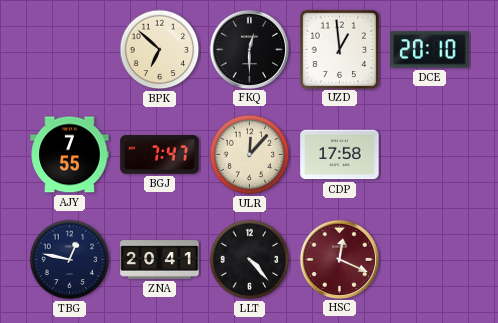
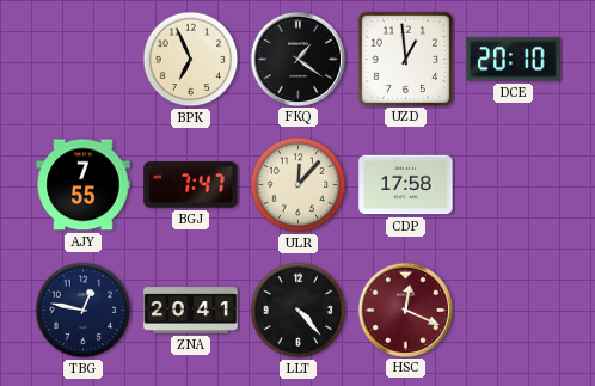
BPK: 6:52 -> 6:56
FKQ: 12:30 -> 1:21
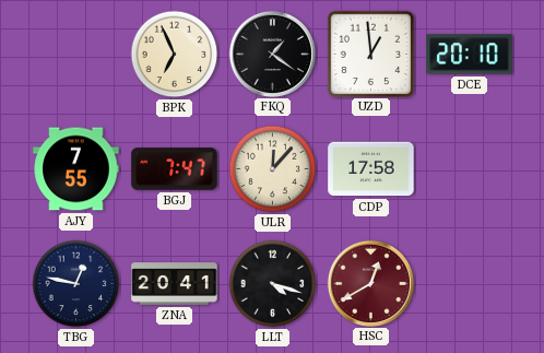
LLT: 4:23 -> 4:18
HSC: 12:19 -> 12:40
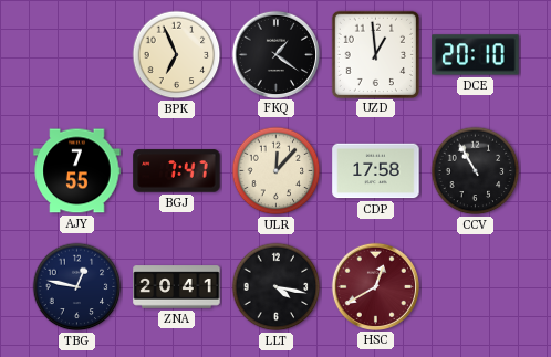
CCV: none -> 10:55
LLT: 4:18 -> 4:17
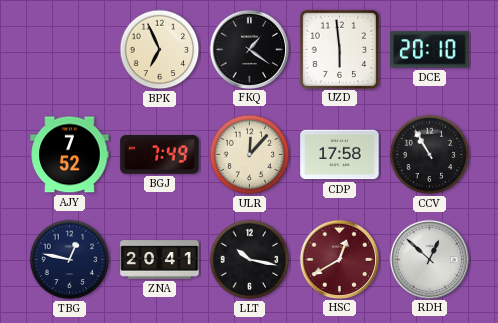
UZD: 12:59 -> 5:59
AJY: 7:55 -> 7:52
BGJ: 7:47 -> 7:49
LLT: 4:17 -> 10:17
RDH: none -> 12:52
